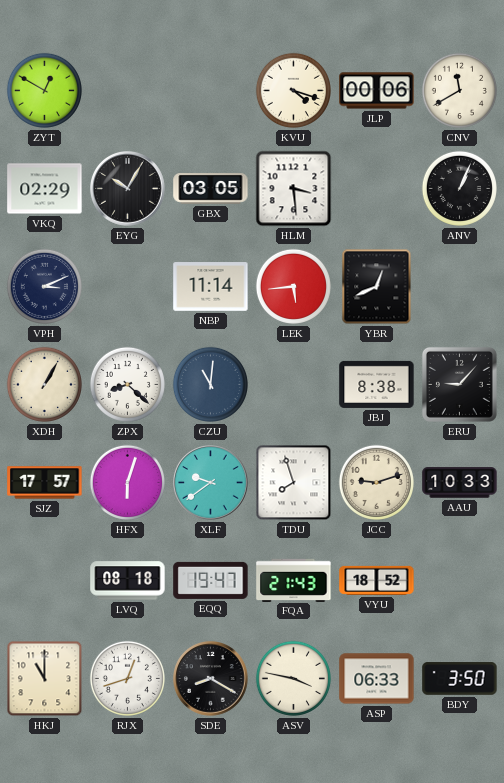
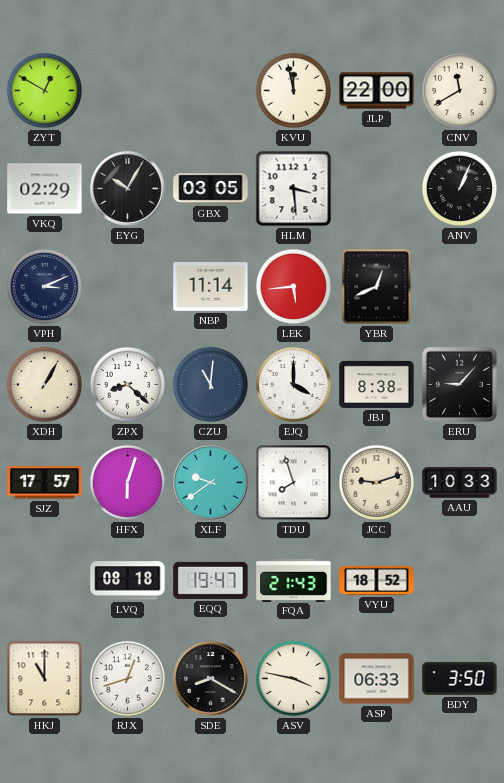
KVU: 4:18 -> 11:58
JLP: 00:06 -> 22:00
EJQ: none -> 4:00
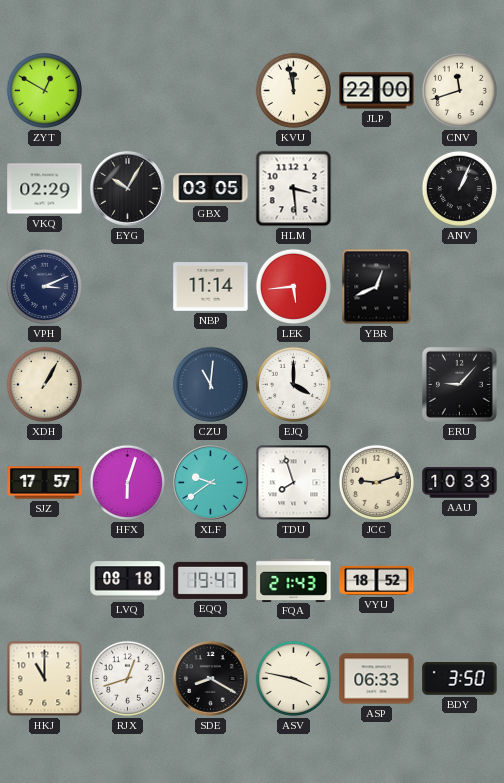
CNV: 11:40 -> 11:42
ZPX: 8:22 -> none
JBJ: 8:38 -> none
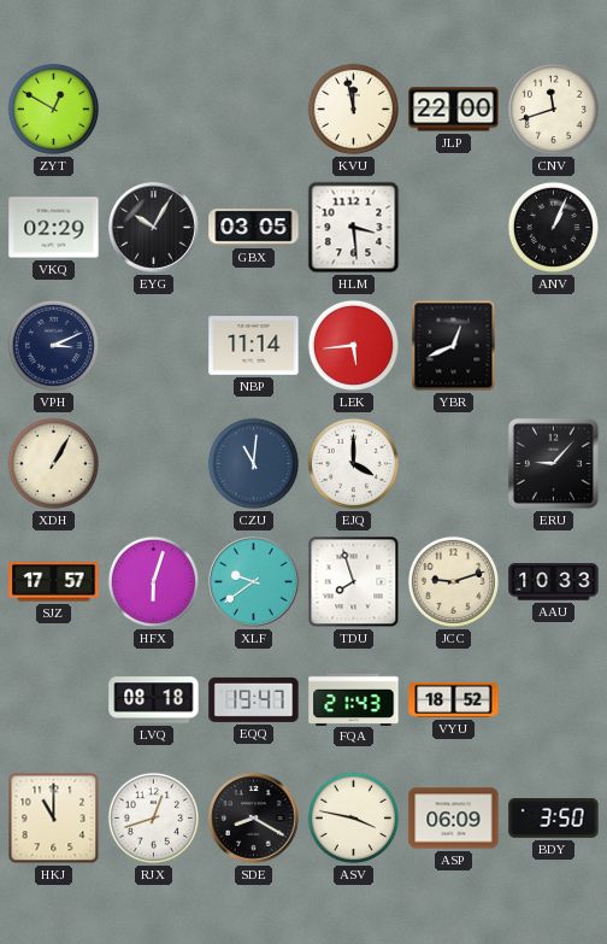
ASP: 06:33 -> 06:09
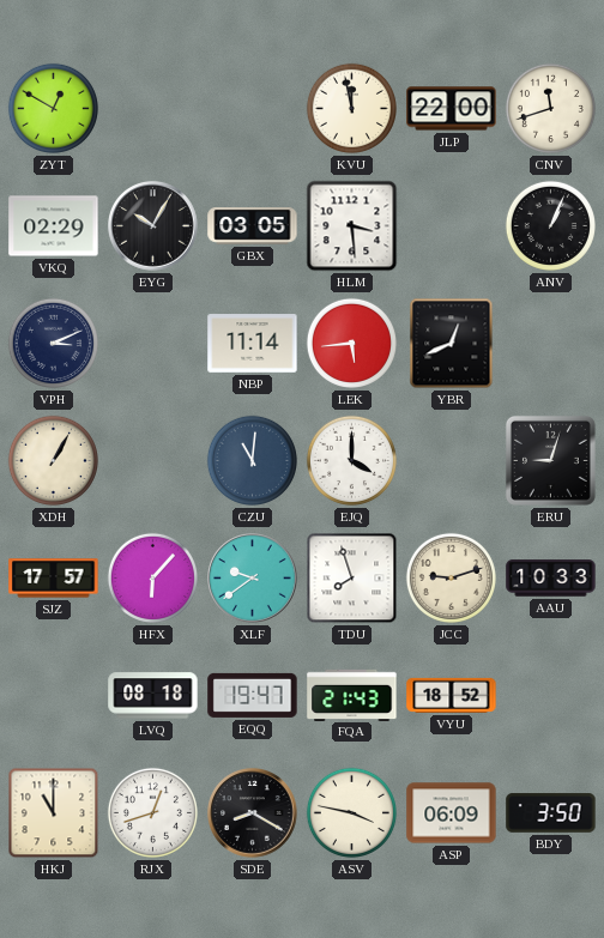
ERU: 9:07 -> 9:03
HFX: 6:03 -> 6:07
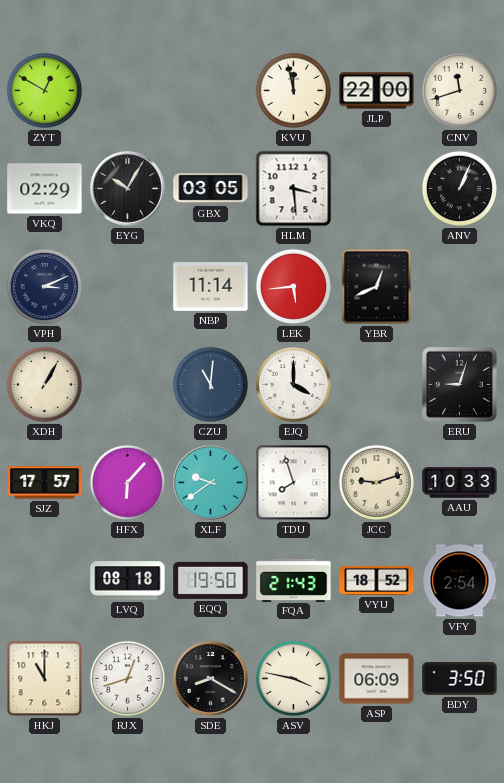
EQQ: 19:47 -> 19:50
VFY: none -> 2:54
